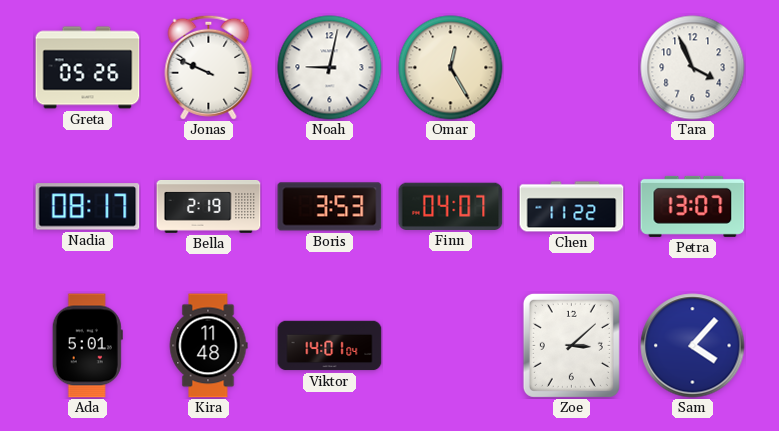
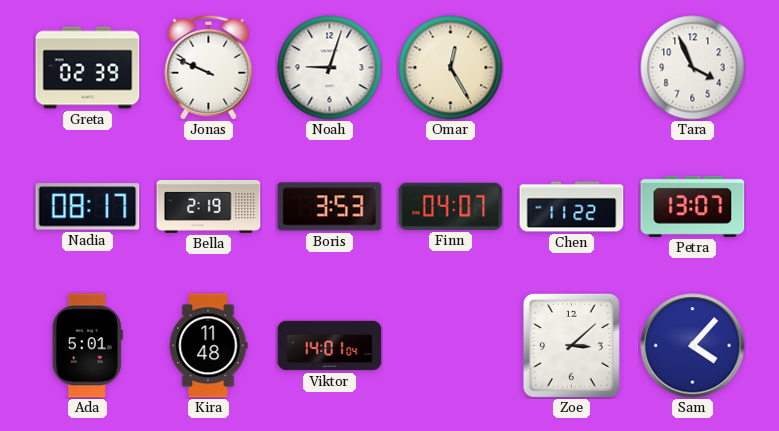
Greta: 05:26 -> 02:39
Noah: 9:02 -> 9:03
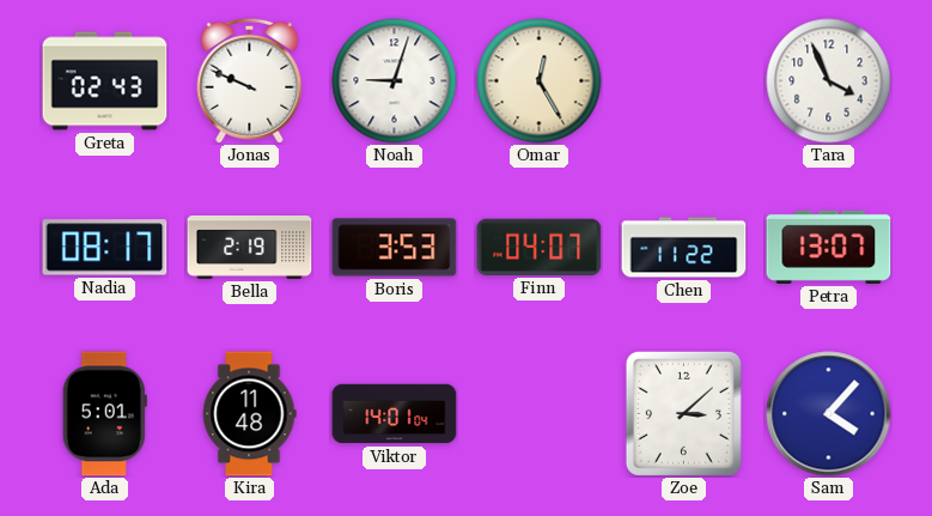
Greta: 02:39 -> 02:43
